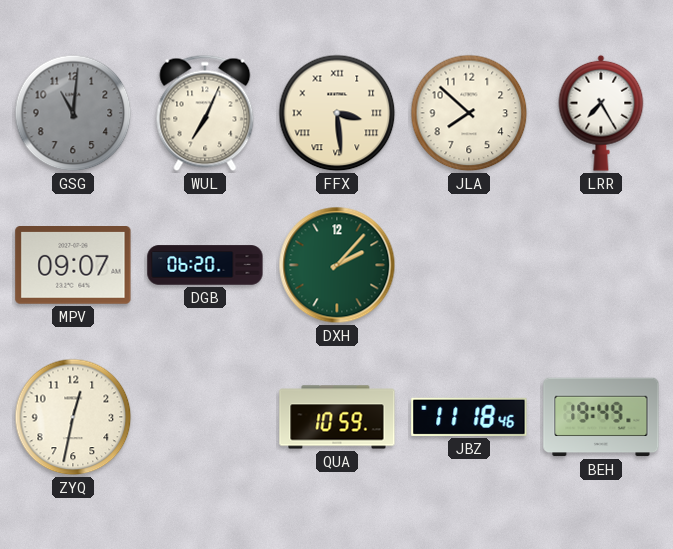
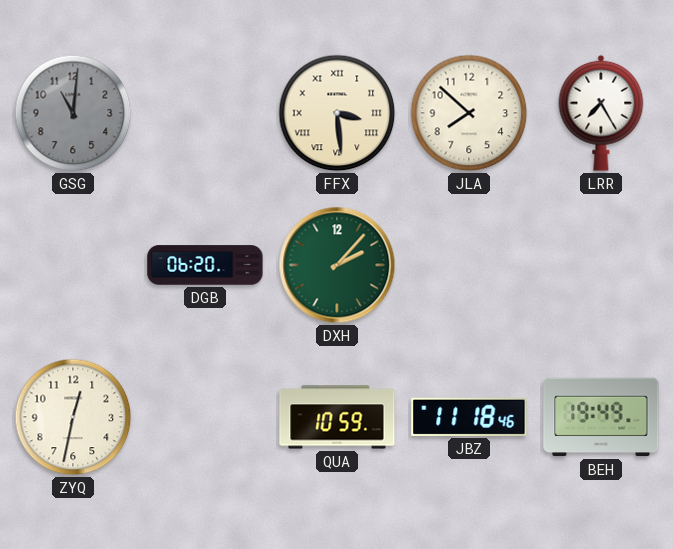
WUL: 7:04 -> none
MPV: 09:07 -> none
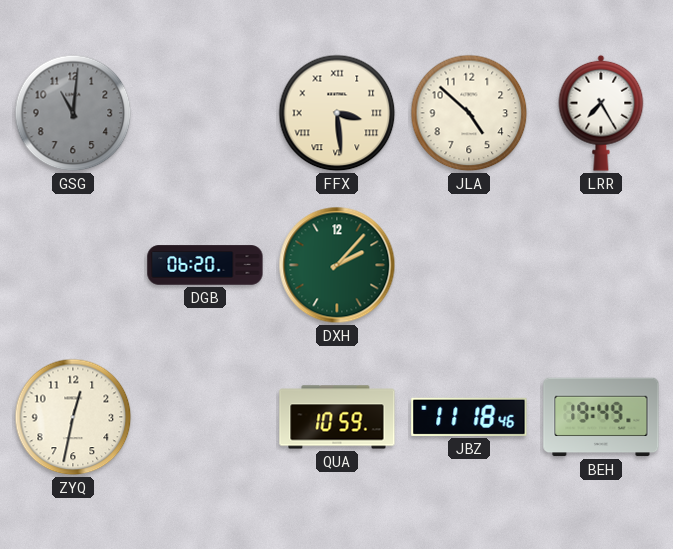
JLA: 7:52 -> 4:52
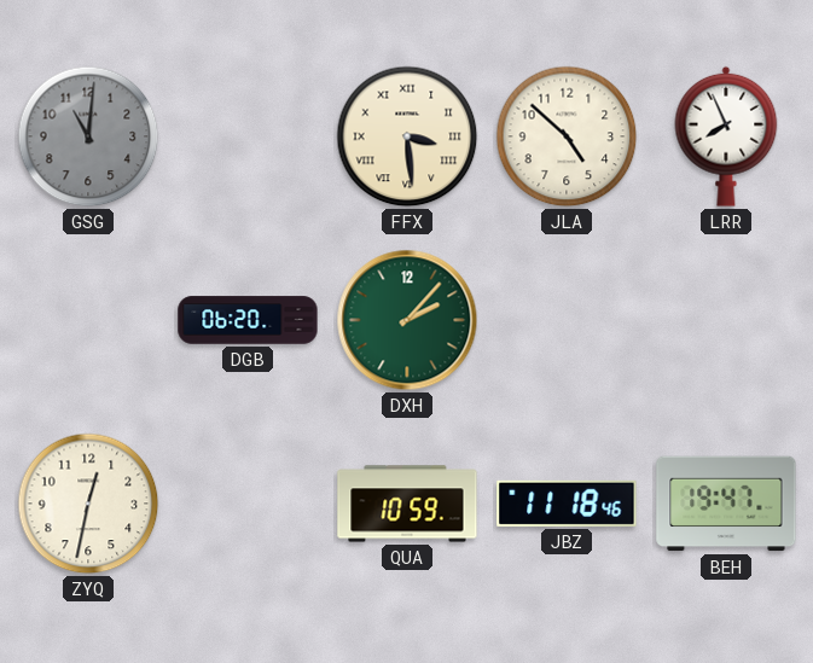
LRR: 7:25 -> 7:56
BEH: 19:49 -> 19:47
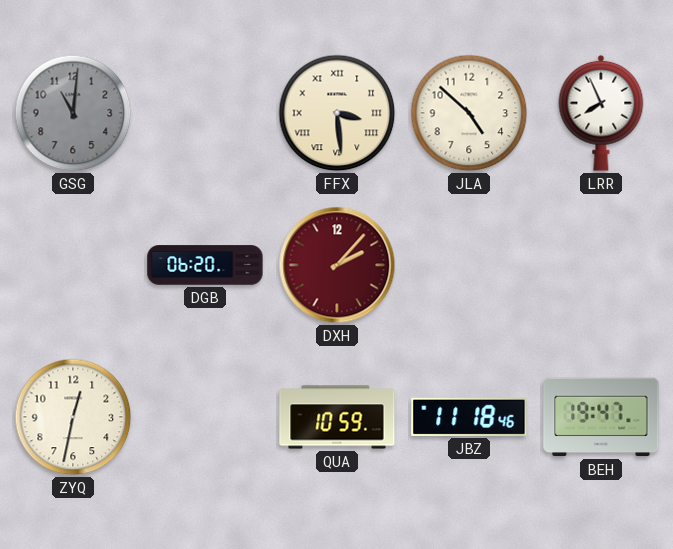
DXH dial: green -> burgundy
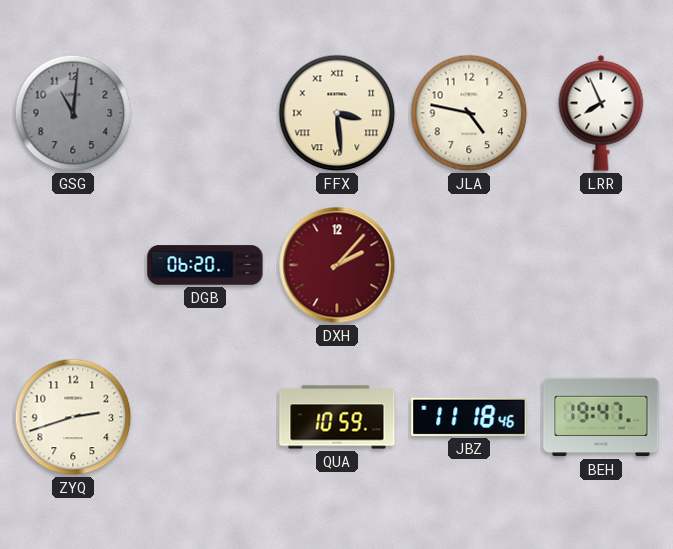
JLA: 4:52 -> 4:47
ZYQ: 12:32 -> 2:42
